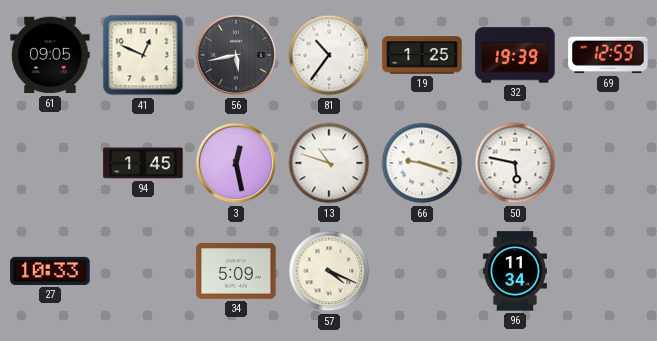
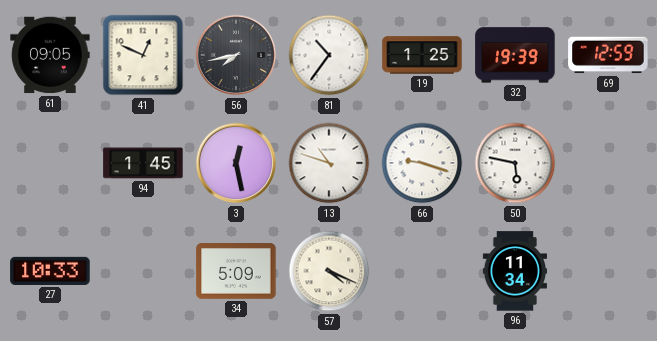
56: 5:43 -> 7:43
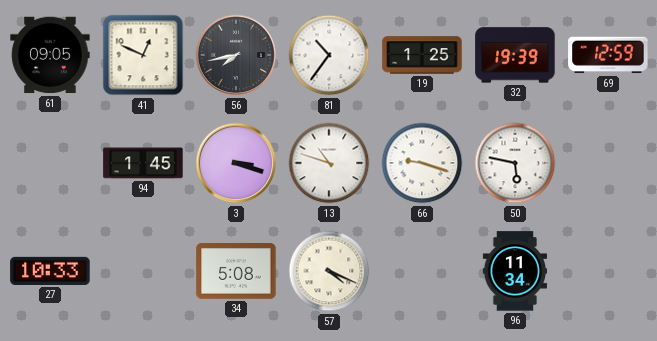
3: 12:28 -> 3:18
34: 5:09 -> 5:08
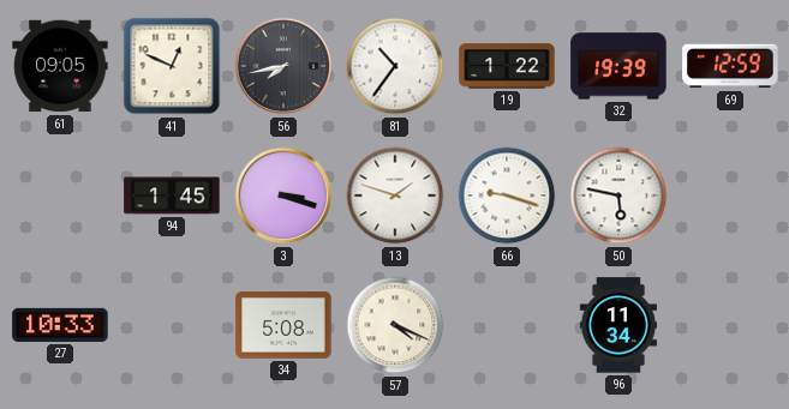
19: 1:25 -> 1:22
13: 10:48 -> 1:48
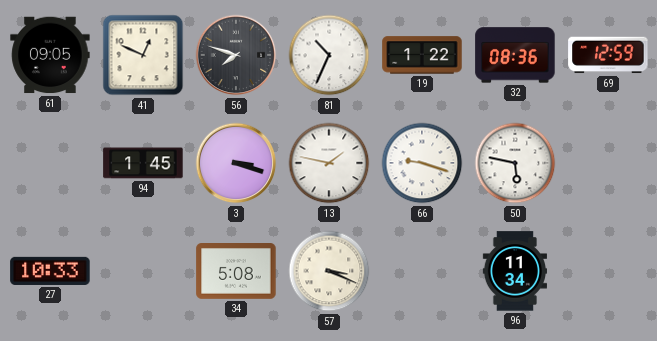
56: 7:43 -> 7:48
81: 10:36 -> 10:34
32: 19:39 -> 08:36
13: 1:48 -> 1:47
57: 4:19 -> 3:19
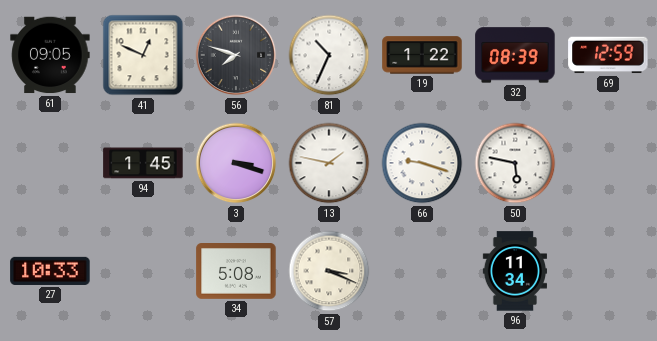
32: 08:36 -> 08:39
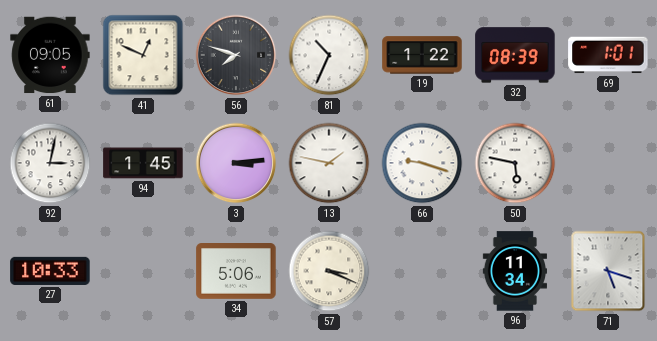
69: 12:59 -> 1:01
92: none -> 3:02
3: 3:18 -> 3:14
34: 5:08 -> 5:06
71: none -> 5:18
